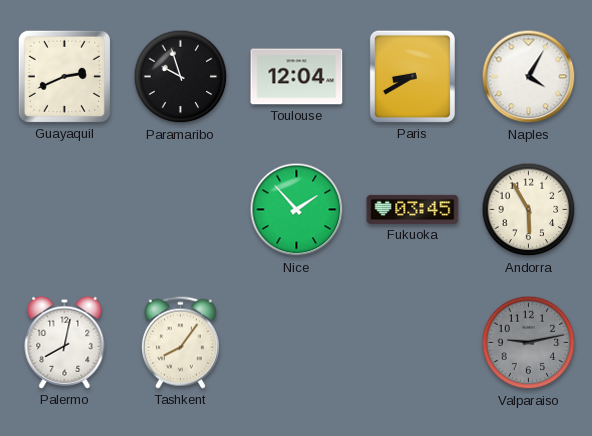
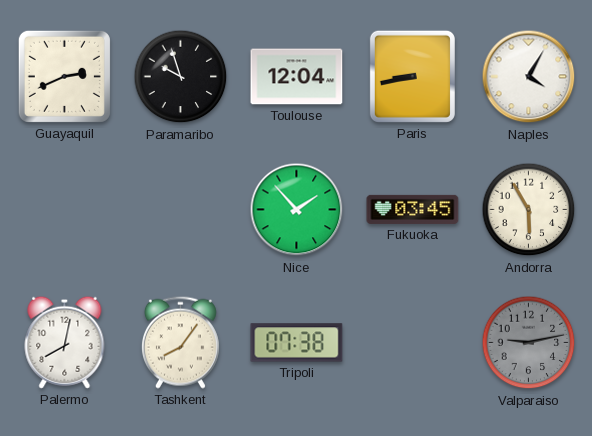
Paris: 8:40 -> 8:43
Tripoli: none -> 07:38
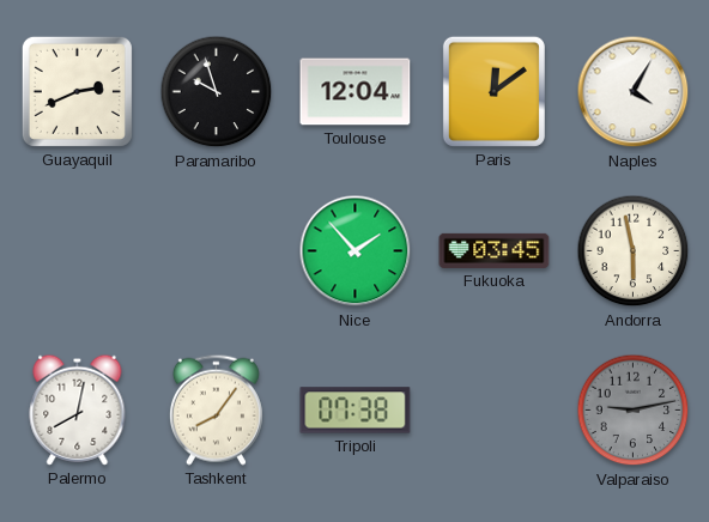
Paris: 8:43 -> 12:09
Andorra: 5:55 -> 5:58
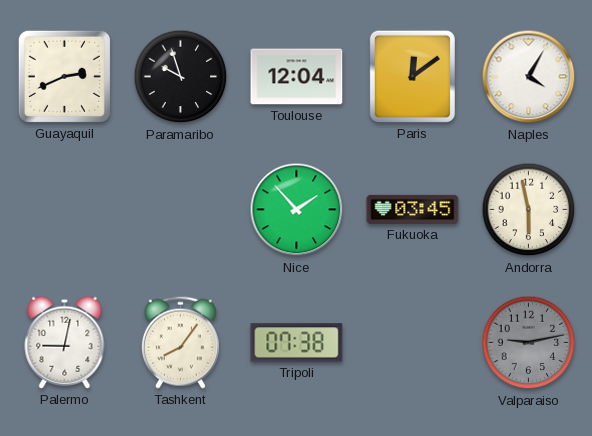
Palermo: 8:02 -> 9:02
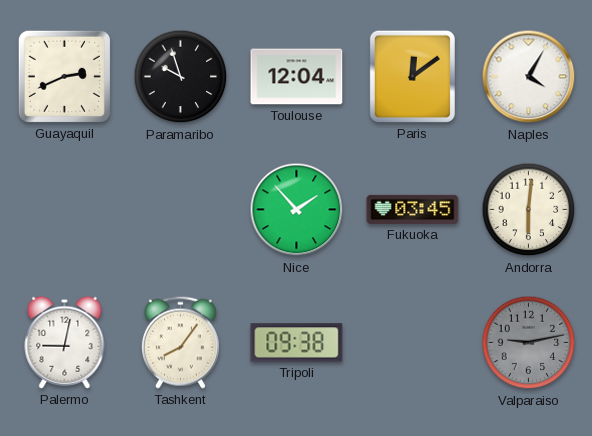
Andorra: 5:58 -> 6:01
Tripoli: 07:38 -> 09:38
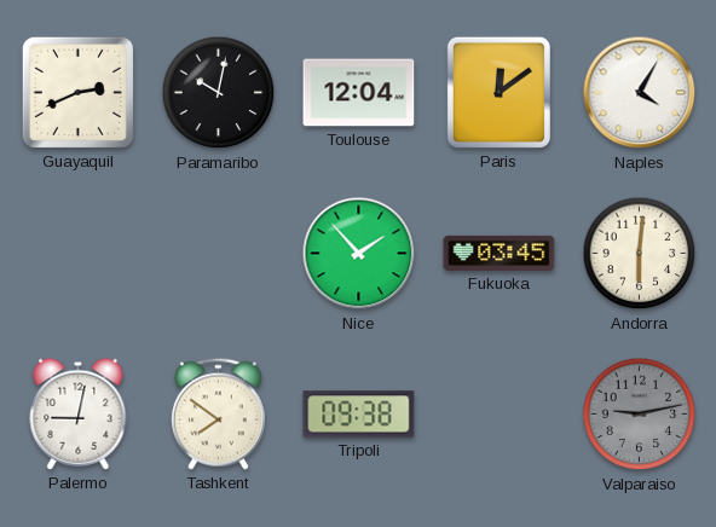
Paramaribo: 9:57 -> 10:02
Tashkent: 8:06 -> 7:51
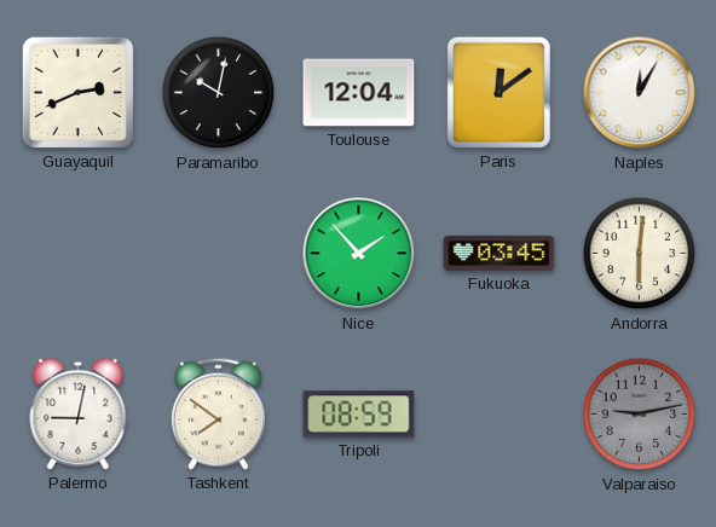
Naples: 4:05 -> 12:05
Tripoli: 09:38 -> 08:59
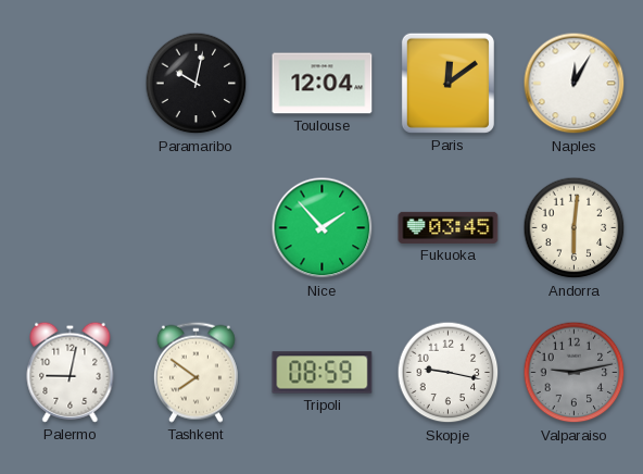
Guayaquil: 2:41 -> none
Skopje: none -> 9:17
